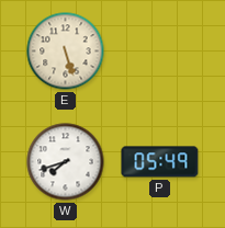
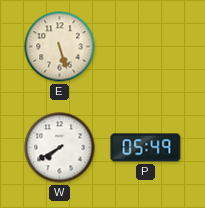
W: 7:42 -> 7:40
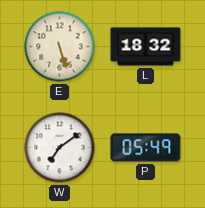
L: none -> 18:32
W: 7:40 -> 7:09
